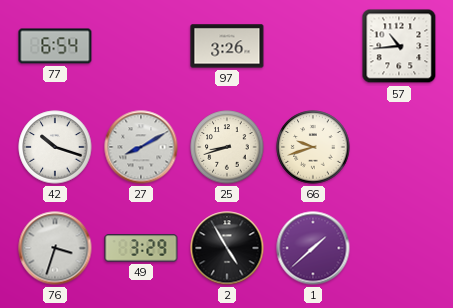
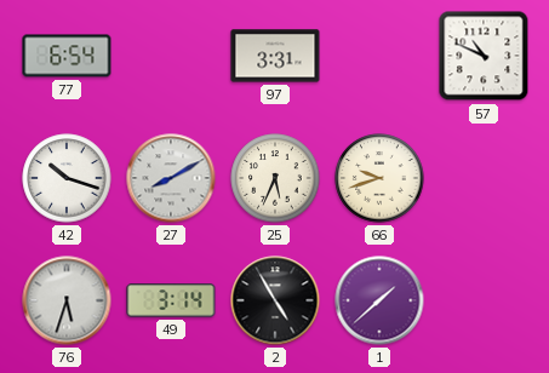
97: 3:26 -> 3:31
57: 10:44 -> 10:49
25: 8:42 -> 5:34
76: 3:33 -> 5:33
49: 3:29 -> 3:14
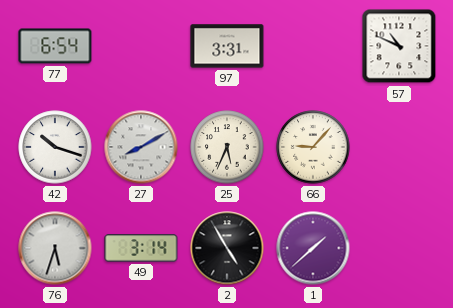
66: 9:42 -> 9:07
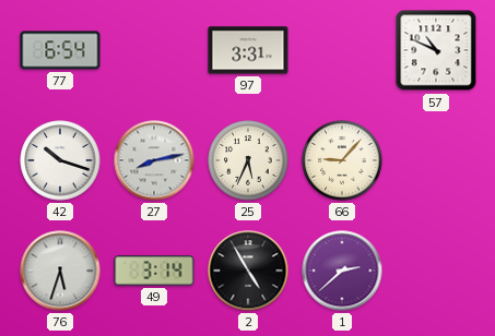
27: 8:10 -> 8:13
1: 1:38 -> 2:38
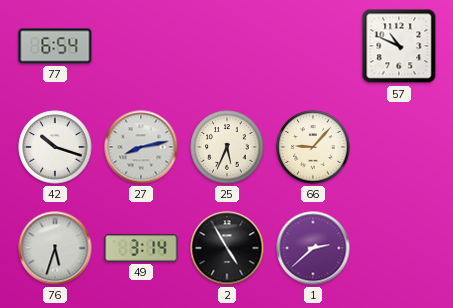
97: 3:31 -> none
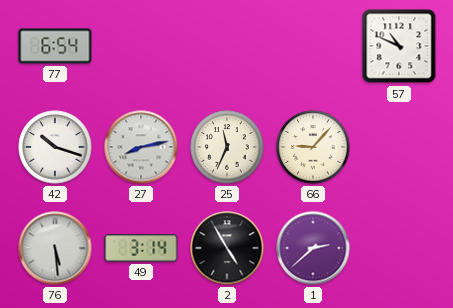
25: 5:34 -> 11:34
76: 5:33 -> 5:29
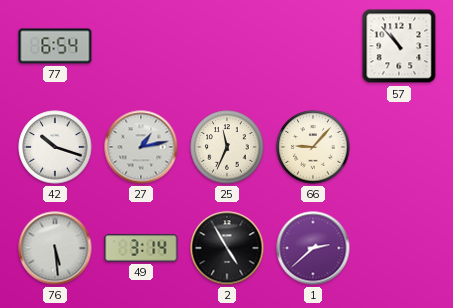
57: 10:49 -> 10:53
27: 8:13 -> 1:13
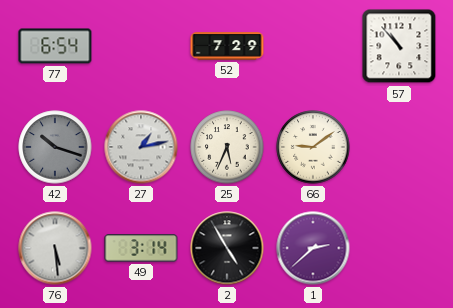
52: none -> 7:29
42 dial: white -> grey
25: 11:34 -> 5:34
66: 9:07 -> 9:09
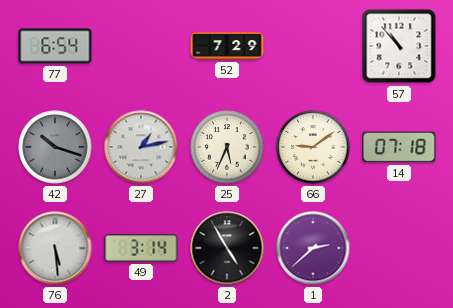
14: none -> 07:18
